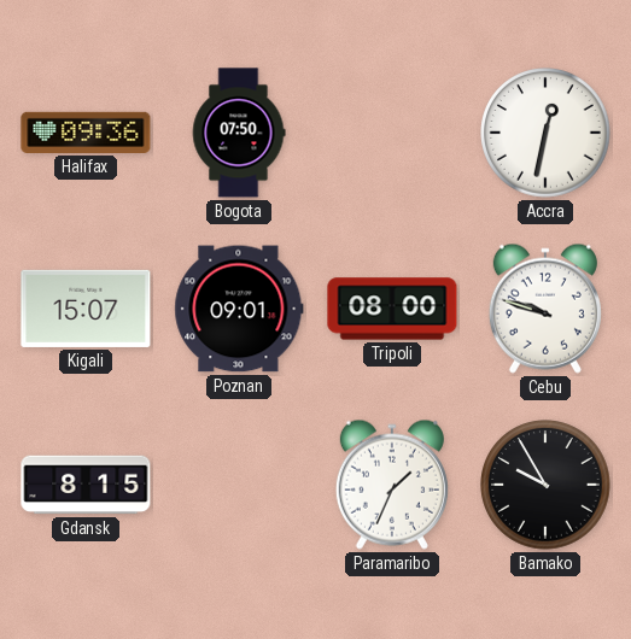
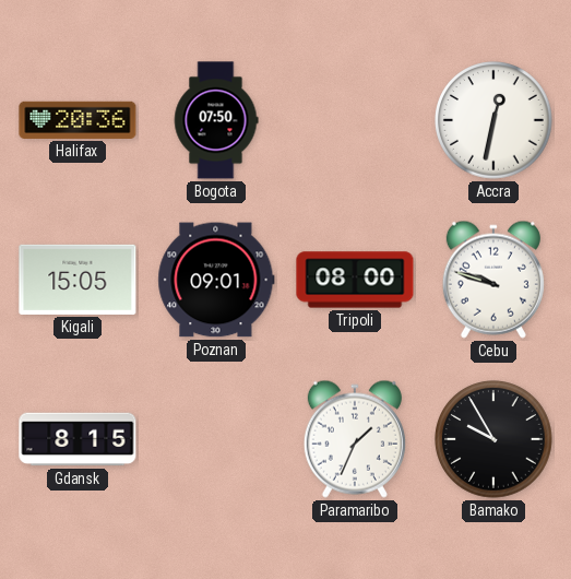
Halifax: 09:36 -> 20:36
Kigali: 15:07 -> 15:05
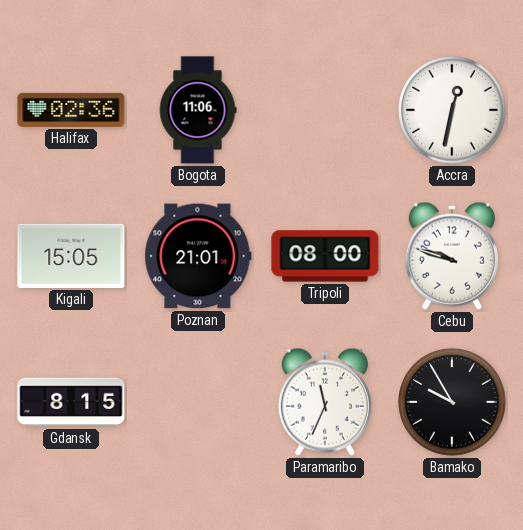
Halifax: 20:36 -> 02:36
Bogota: 07:50 -> 11:06
Poznan: 09:01 -> 21:01
Paramaribo: 1:34 -> 11:34
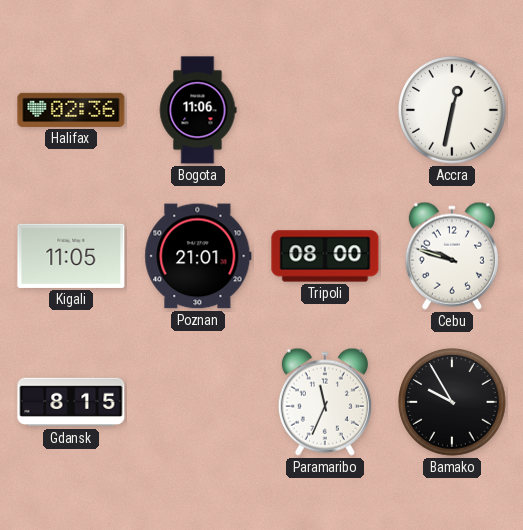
Kigali: 15:05 -> 11:05
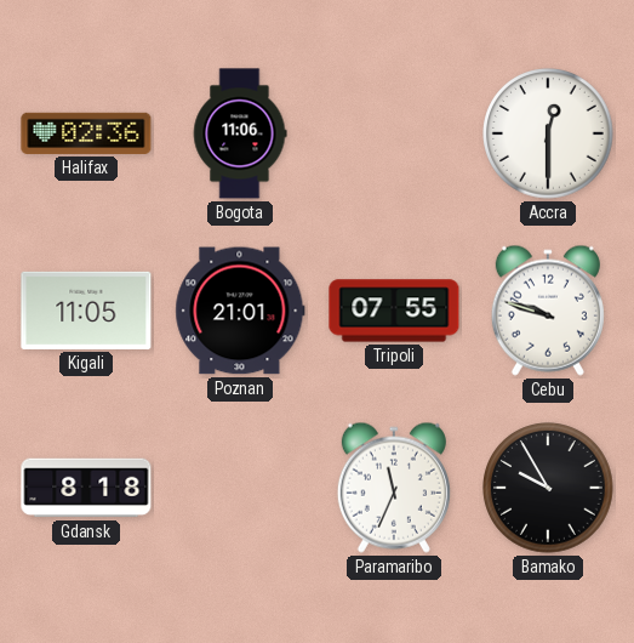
Accra: 12:32 -> 12:30
Tripoli: 08:00 -> 07:55
Gdansk: 8:15 -> 8:18
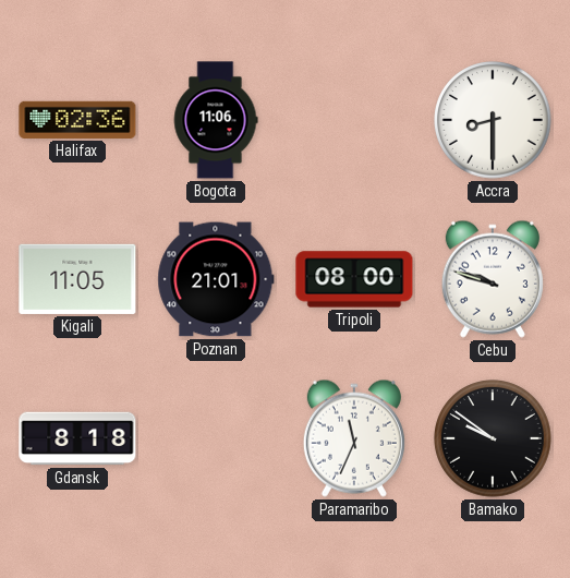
Accra: 12:30 -> 8:30
Tripoli: 07:55 -> 08:00
Bamako: 9:55 -> 9:51
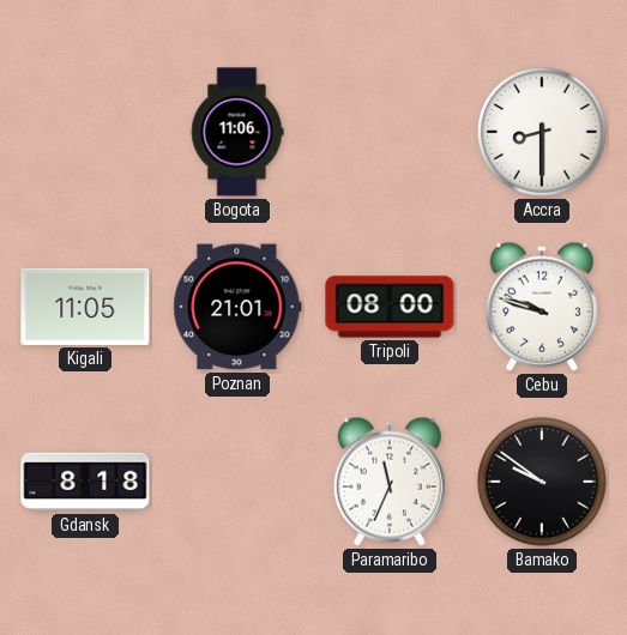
Halifax: 02:36 -> none
